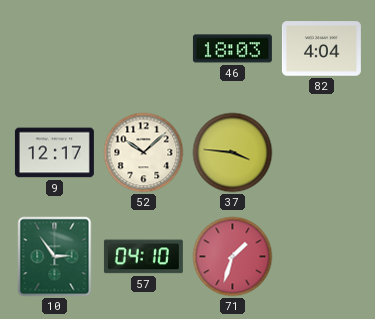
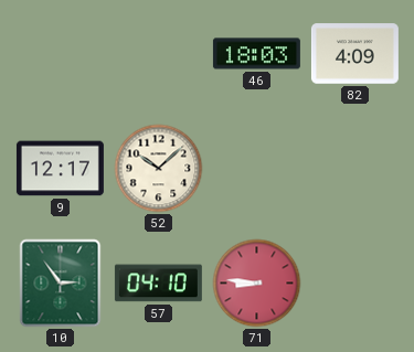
82: 4:04 -> 4:09
37: 3:46 -> none
71: 1:33 -> 8:46
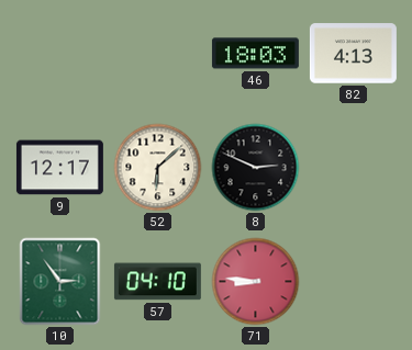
82: 4:09 -> 4:13
52: 10:08 -> 6:08
8: none -> 2:49
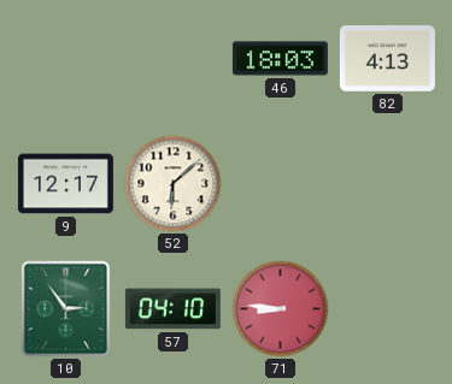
8: 2:49 -> none
